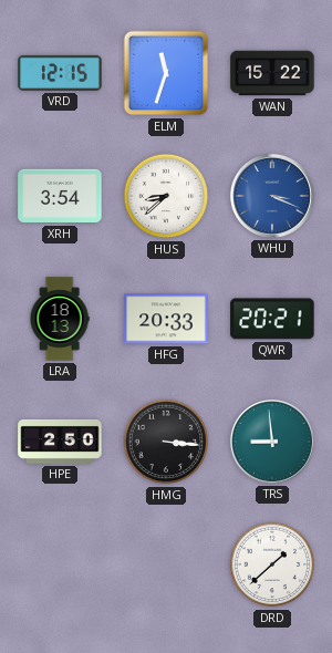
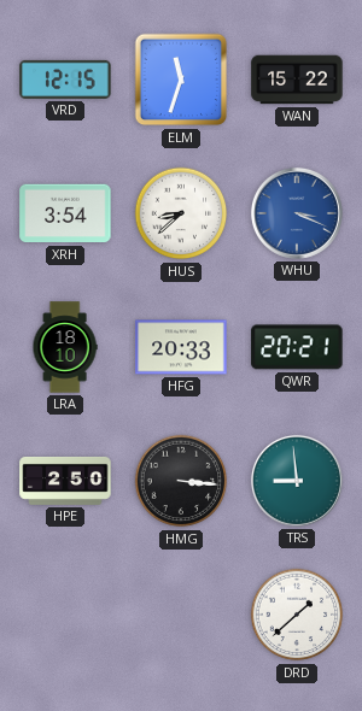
LRA: 18:13 -> 18:10
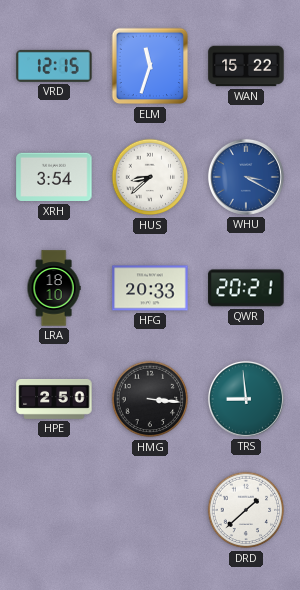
WHU: 3:19 -> 3:20
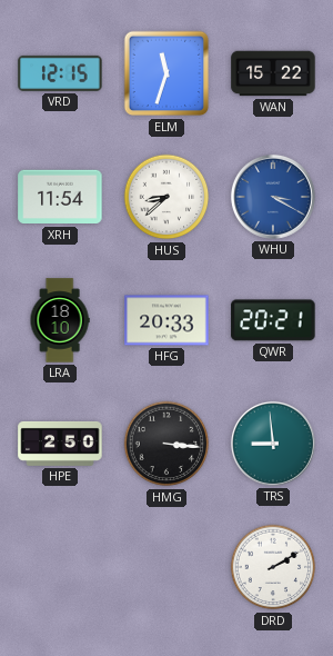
XRH: 3:54 -> 11:54
DRD: 1:38 -> 2:10
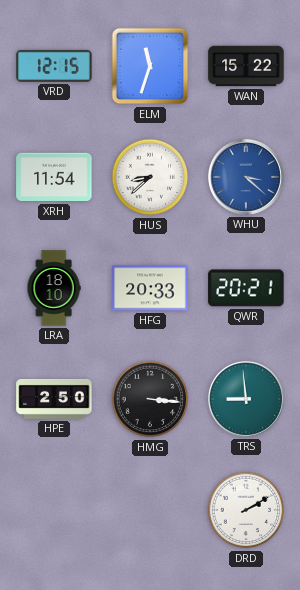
WHU: 3:20 -> 3:22
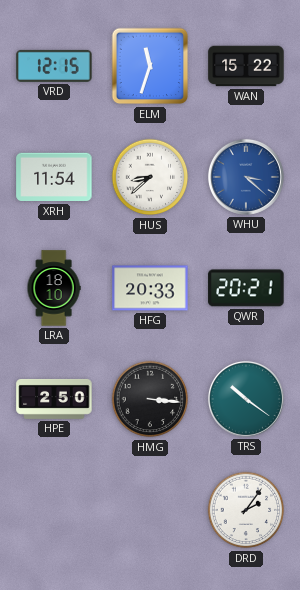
TRS: 8:59 -> 10:21
DRD: 2:10 -> 2:06
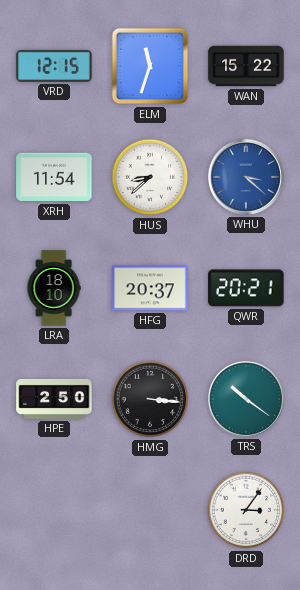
HFG: 20:33 -> 20:37
DRD: 2:06 -> 3:06
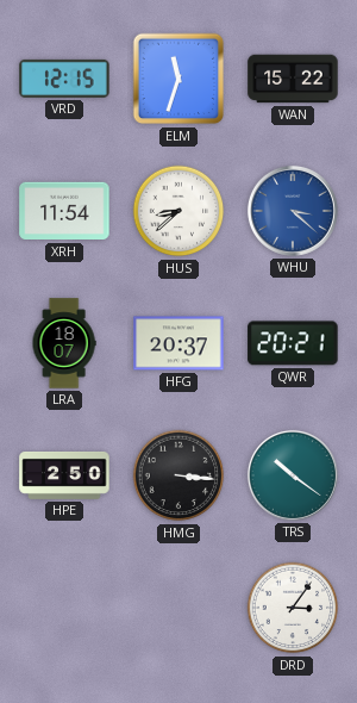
LRA: 18:10 -> 18:07
